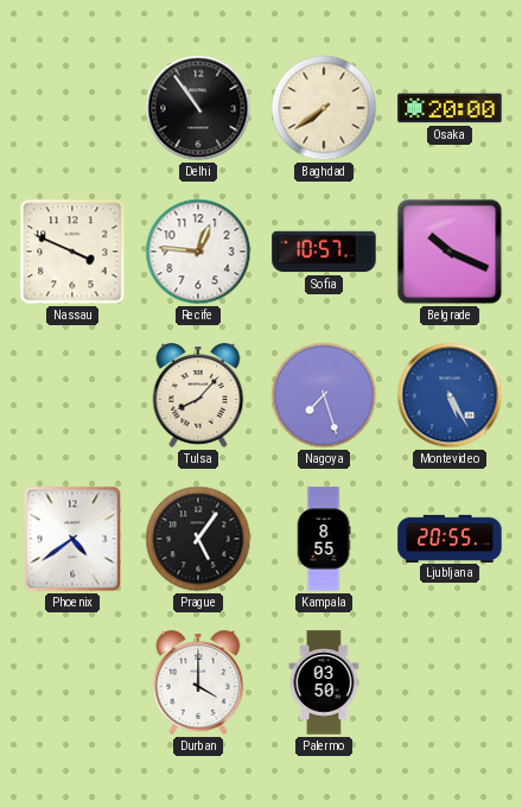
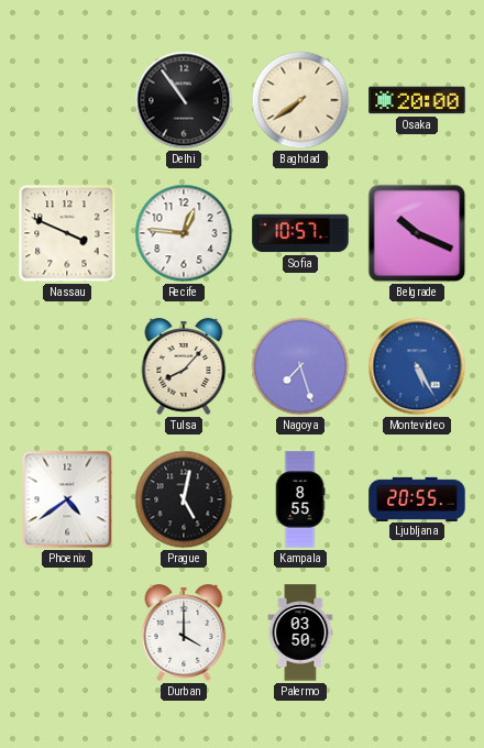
Prague: 5:06 -> 5:02
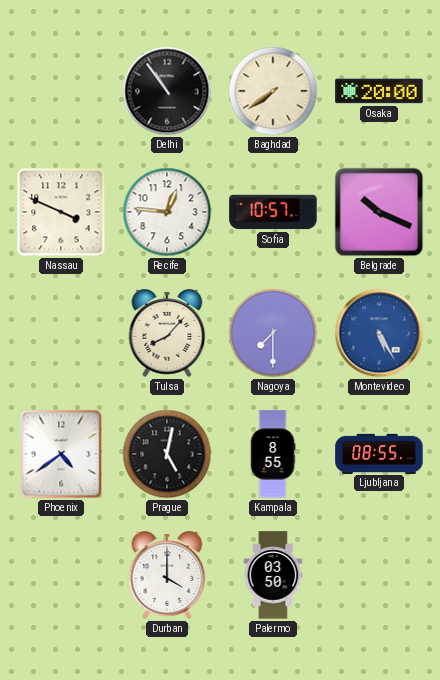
Nagoya: 7:27 -> 7:30
Ljubljana: 20:55 -> 08:55
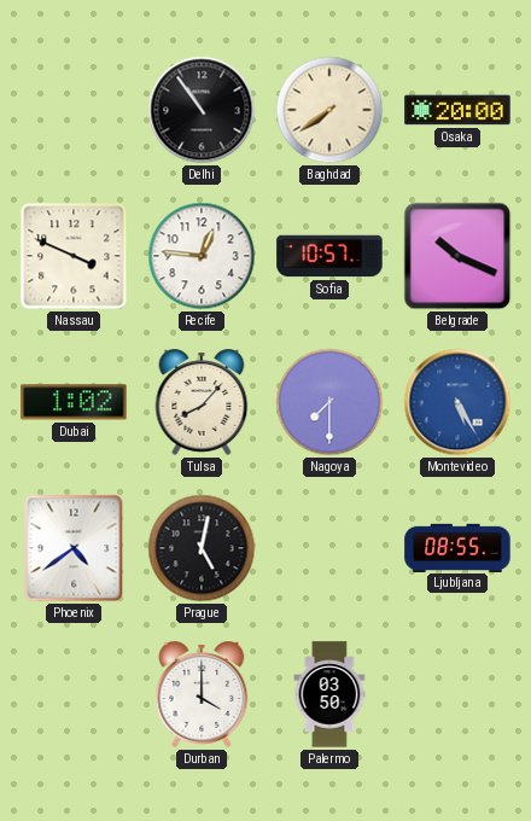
Dubai: none -> 1:02
Kampala: 8:55 -> none
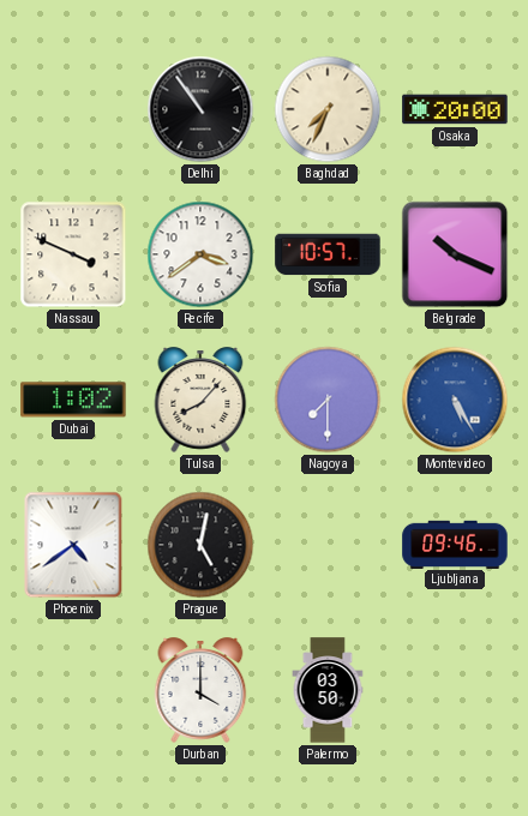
Baghdad: 7:39 -> 7:34
Recife: 12:46 -> 3:39
Ljubljana: 08:55 -> 09:46
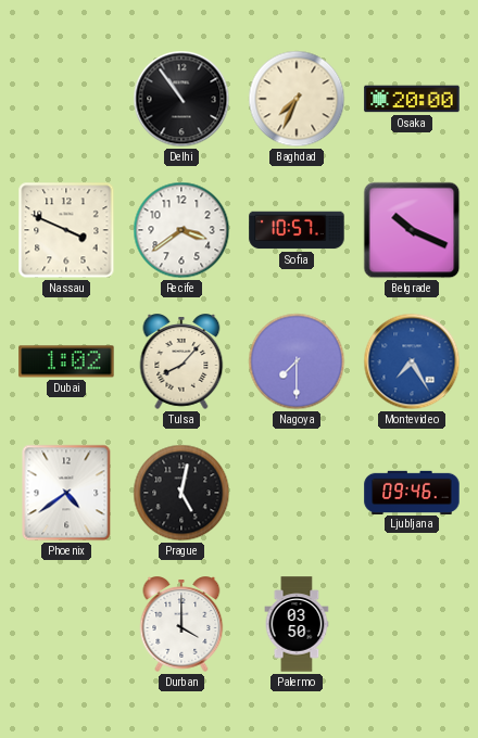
Montevideo: 5:25 -> 7:25
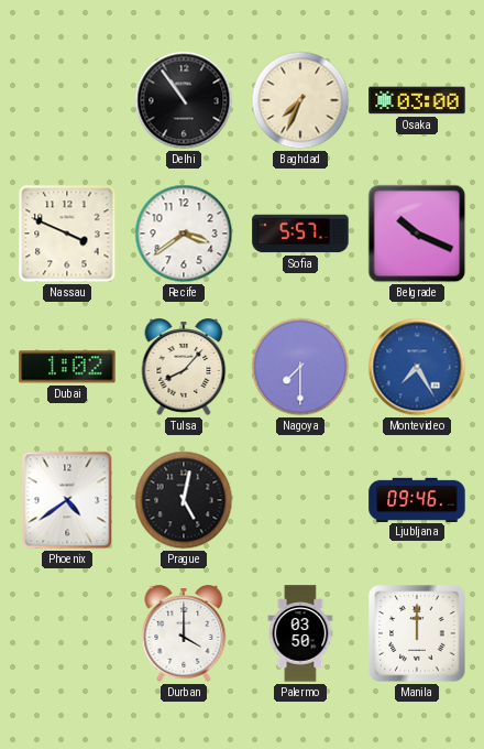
Osaka: 20:00 -> 03:00
Sofia: 10:57 -> 5:57
Manila: none -> 12:00
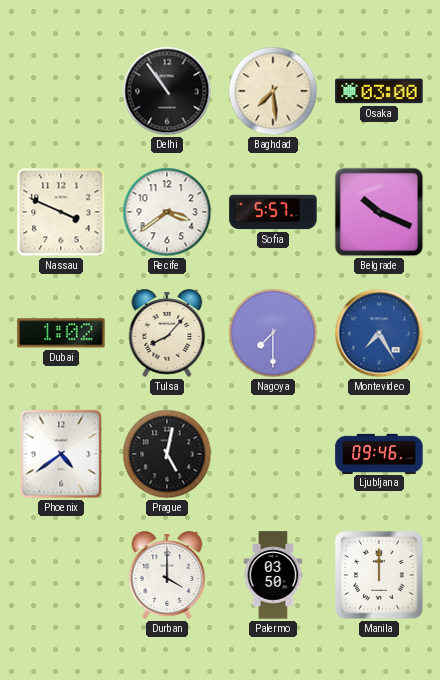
Baghdad: 7:34 -> 7:29
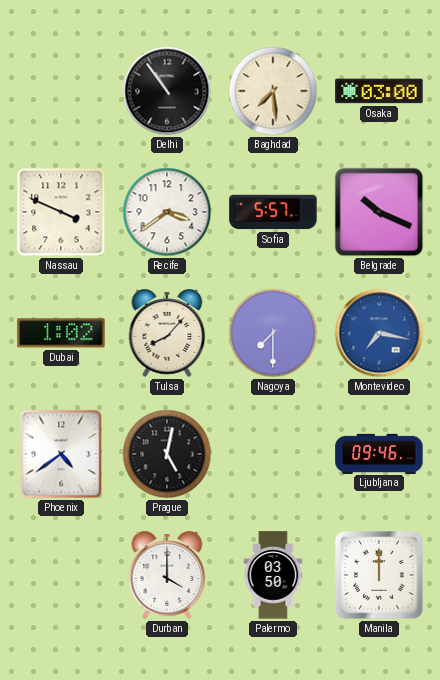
Montevideo: 7:25 -> 7:17
